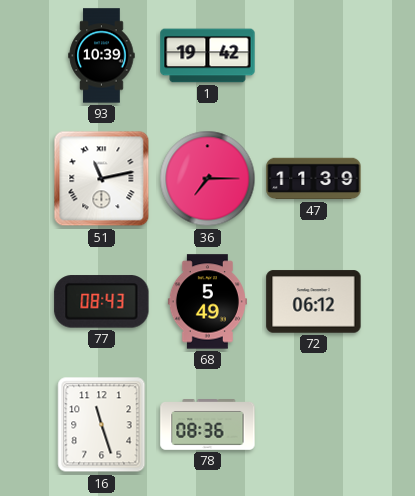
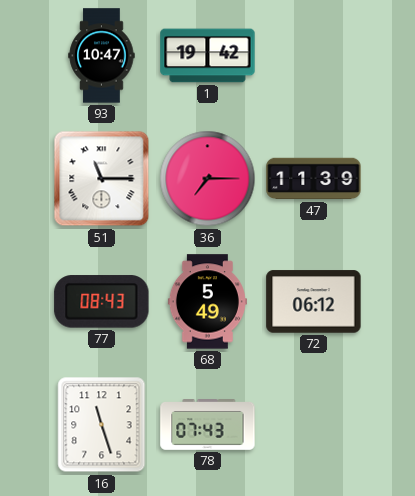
93: 10:39 -> 10:47
51: 11:13 -> 11:15
78: 08:36 -> 07:43
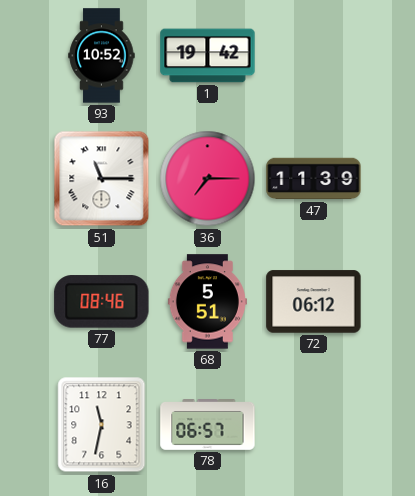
93: 10:47 -> 10:52
77: 08:43 -> 08:46
68: 5:49 -> 5:51
16: 11:27 -> 11:32
78: 07:43 -> 06:57
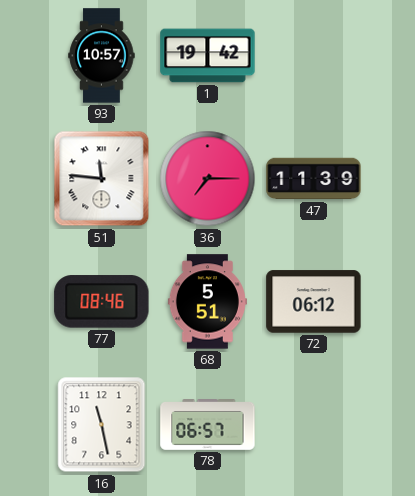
93: 10:52 -> 10:57
51: 11:15 -> 11:46
16: 11:32 -> 11:28
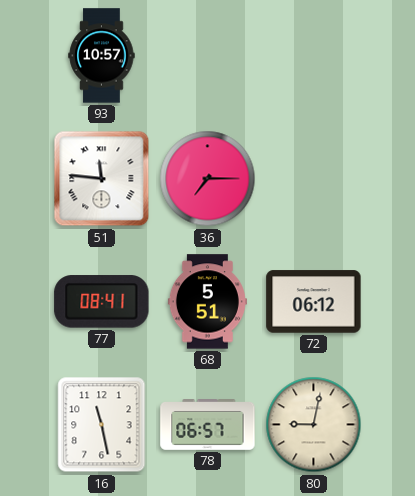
1: 19:42 -> none
47: 11:39 -> none
77: 08:46 -> 08:41
80: none -> 9:02
